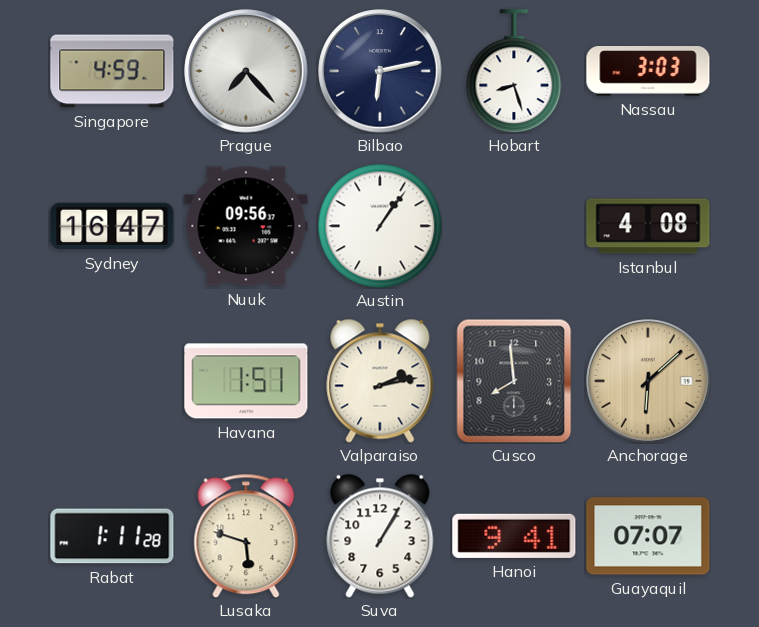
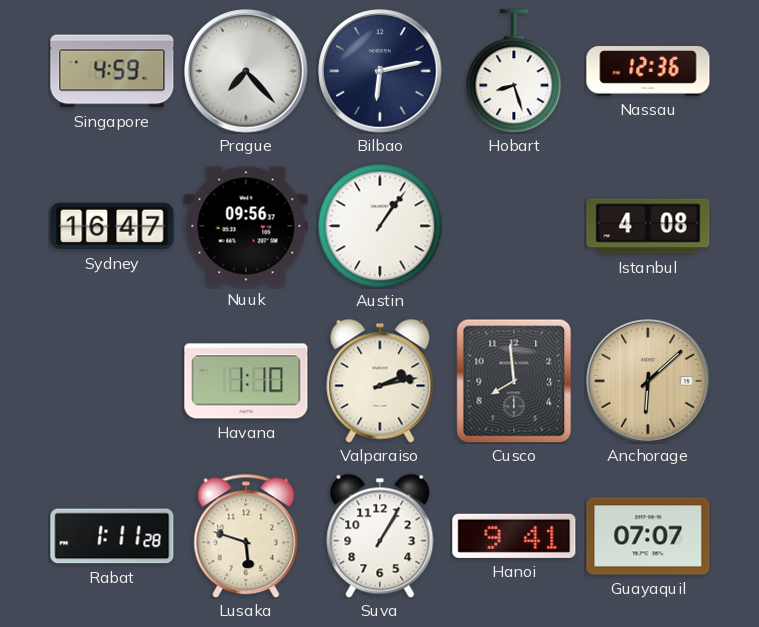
Nassau: 3:03 -> 12:36
Havana: 1:51 -> 1:10
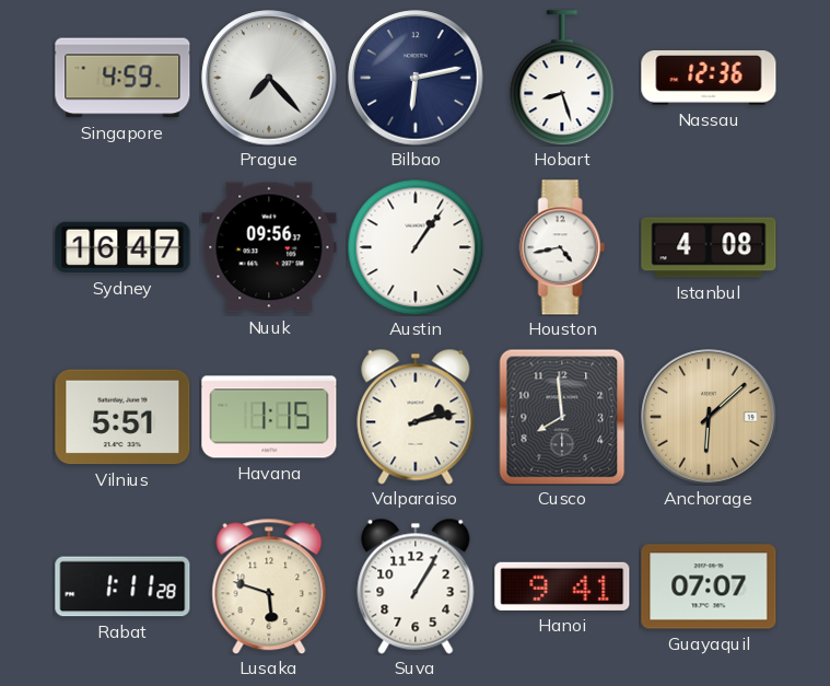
Houston: none -> 4:43
Vilnius: none -> 5:51
Havana: 1:10 -> 1:15
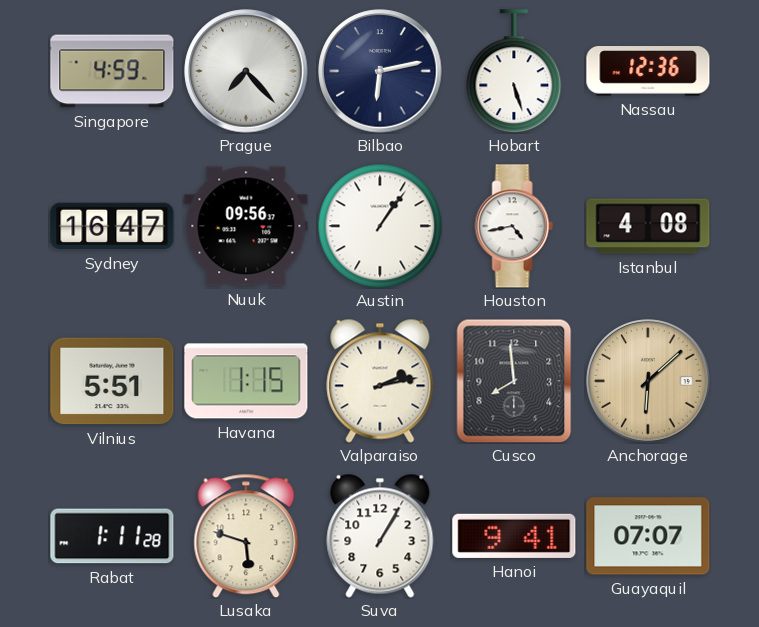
Hobart: 8:27 -> 5:27
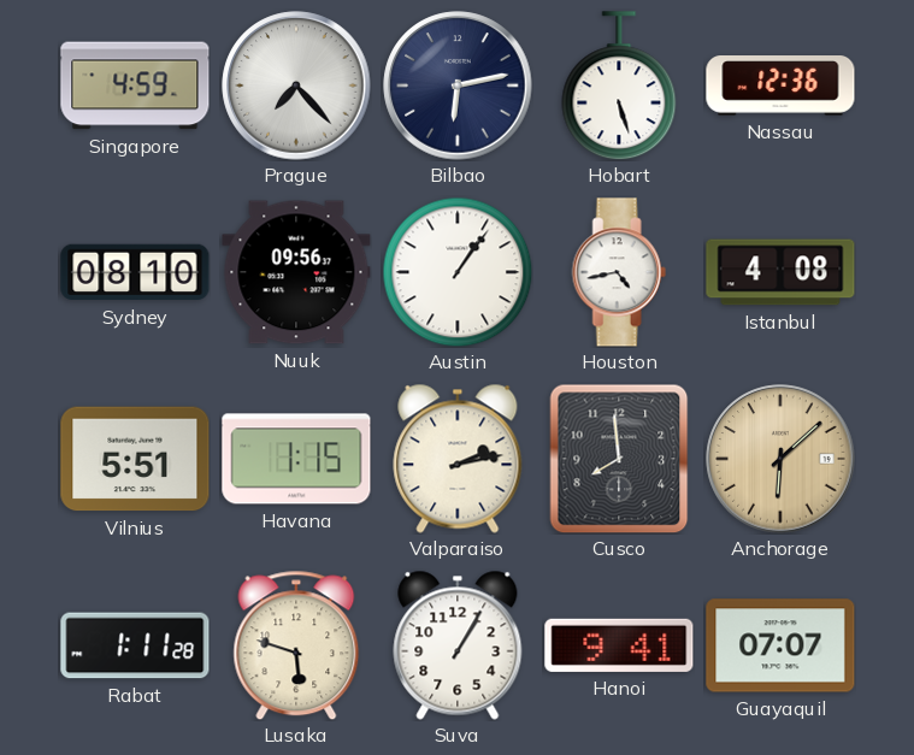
Sydney: 16:47 -> 08:10
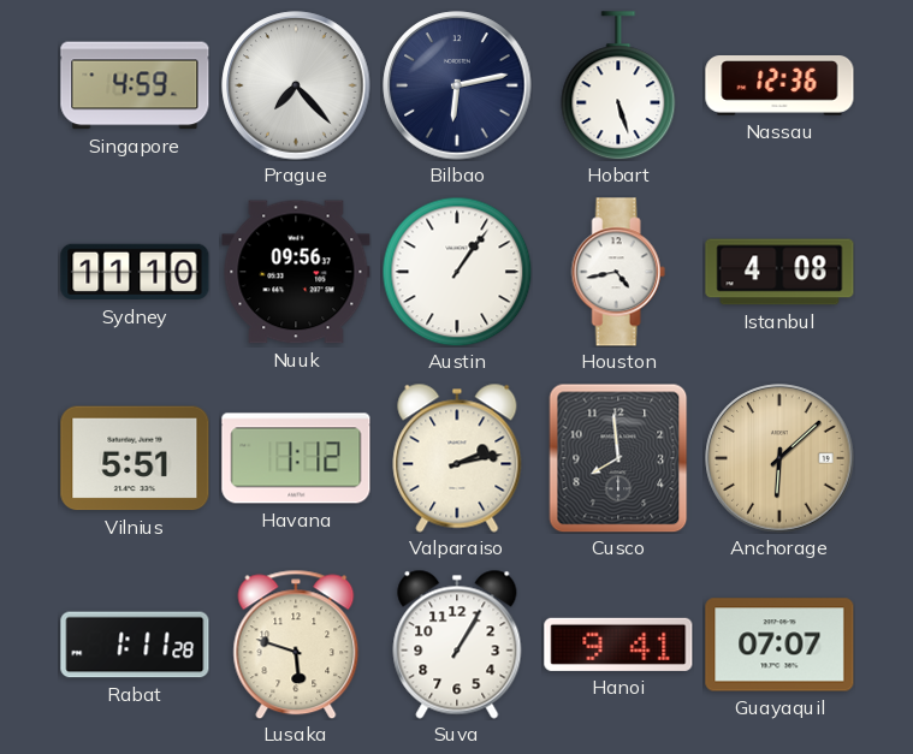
Sydney: 08:10 -> 11:10
Havana: 1:15 -> 1:12
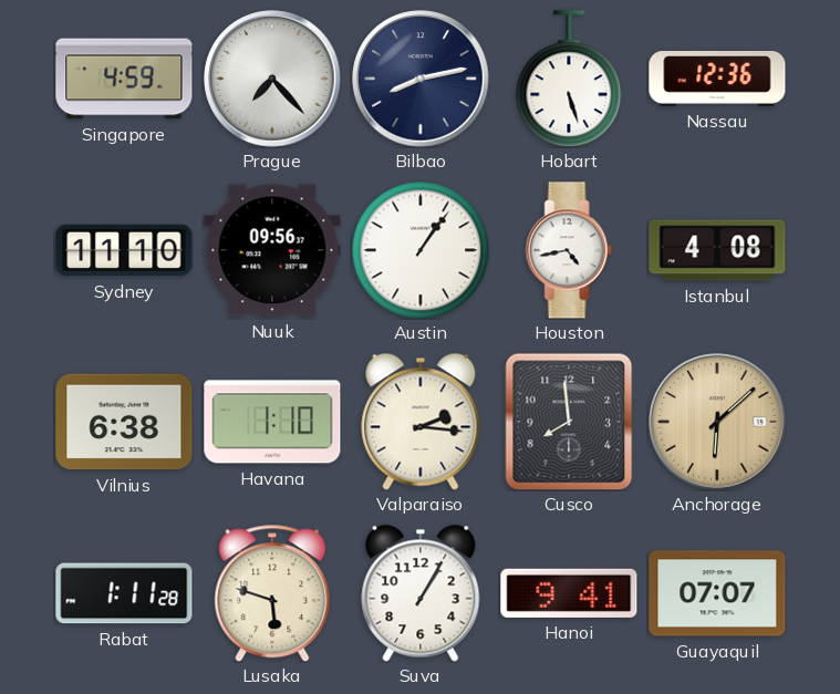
Bilbao: 6:13 -> 8:13
Vilnius: 5:51 -> 6:38
Havana: 1:12 -> 1:10
Valparaiso: 2:13 -> 2:16
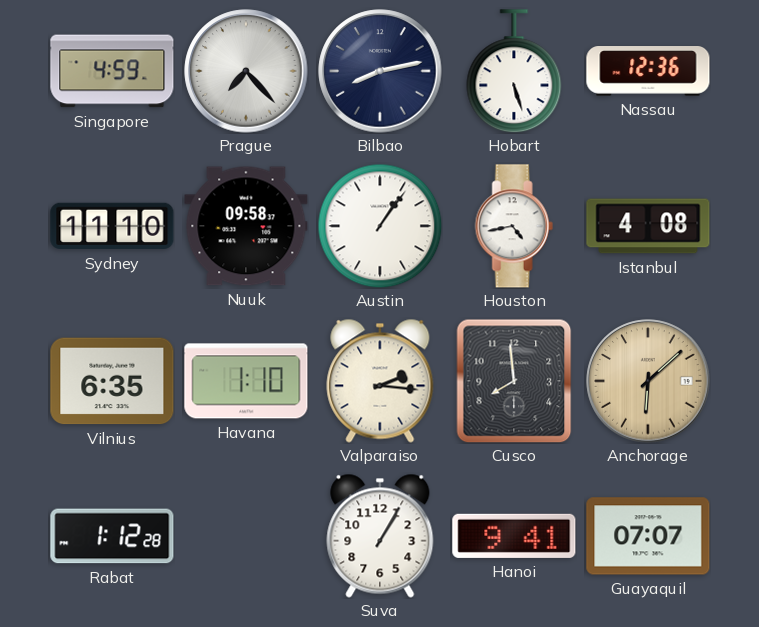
Nuuk: 09:56 -> 09:58
Vilnius: 6:38 -> 6:35
Rabat: 1:11 -> 1:12
Lusaka: 5:48 -> none
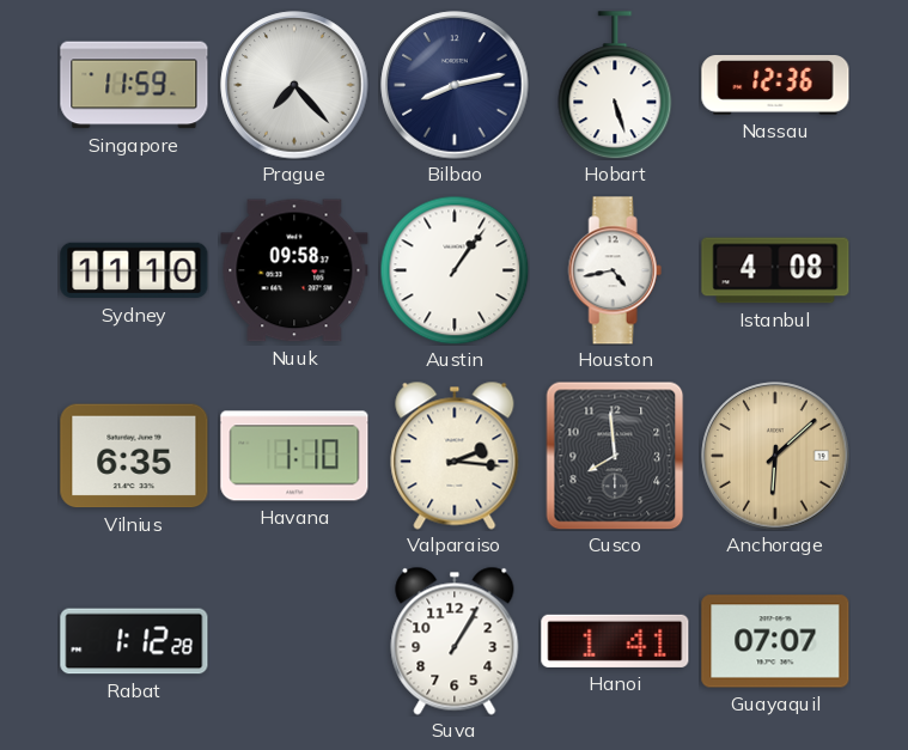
Singapore: 4:59 -> 11:59
Hanoi: 9:41 -> 1:41
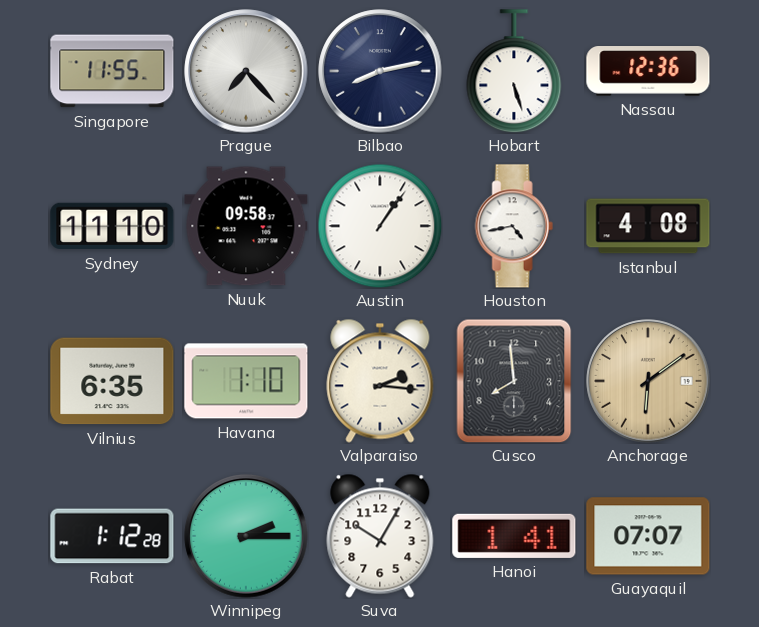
Singapore: 11:59 -> 11:55
Anchorage: 6:08 -> 6:09
Winnipeg: none -> 2:15
Suva: 1:05 -> 10:05
